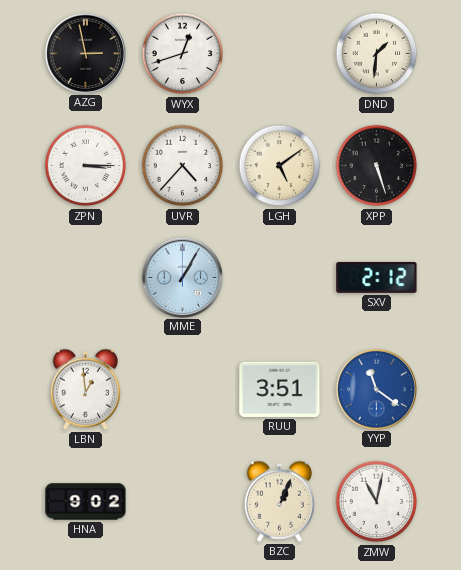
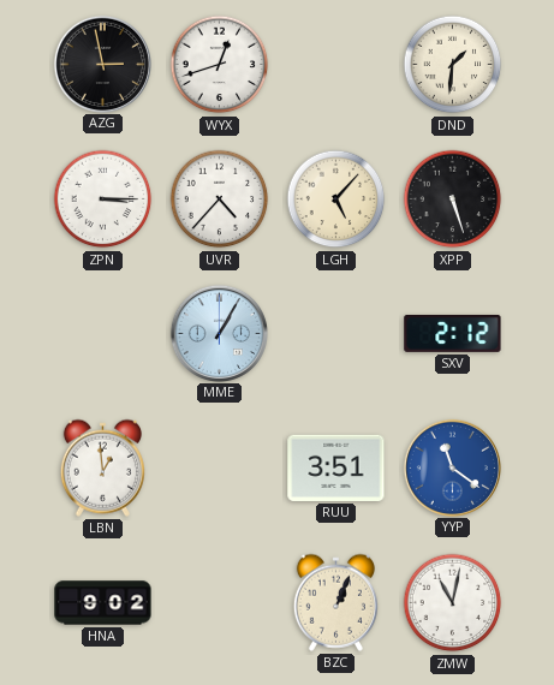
LGH: 5:09 -> 5:07
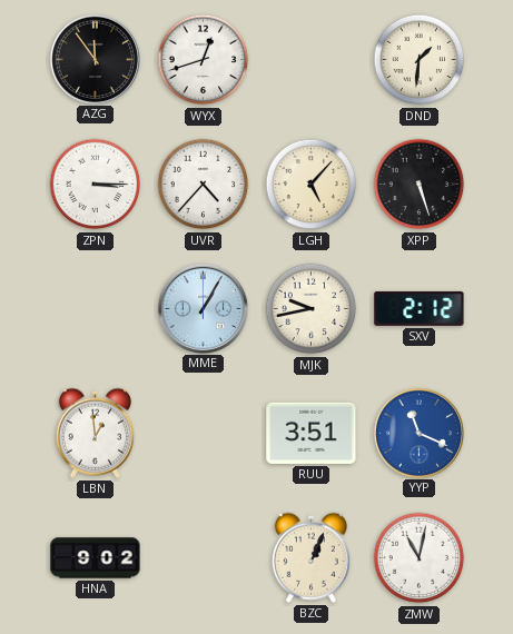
AZG: 2:58 -> 11:54
MJK: none -> 9:43
YYP: 11:21 -> 11:19
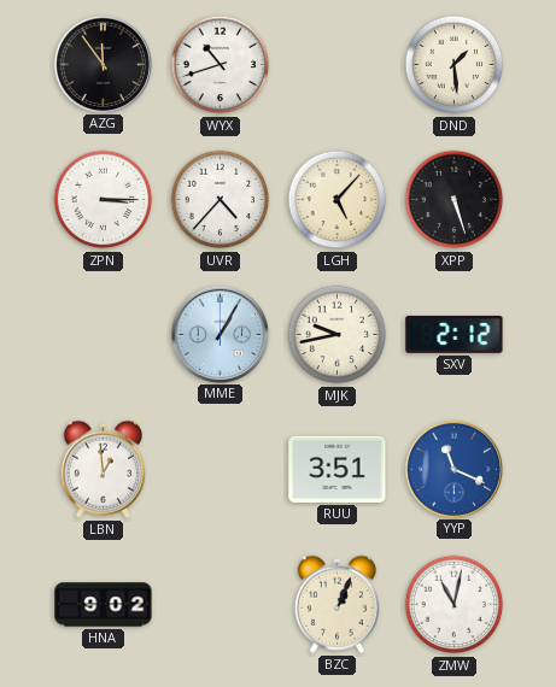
WYX: 12:42 -> 10:42
DND: 1:31 -> 1:29
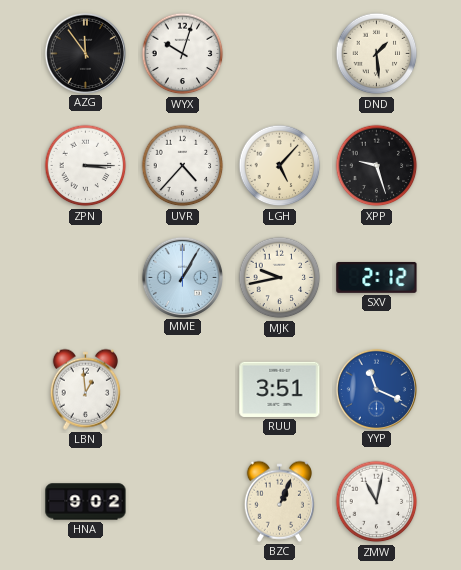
WYX: 10:42 -> 10:03
XPP: 5:27 -> 9:27
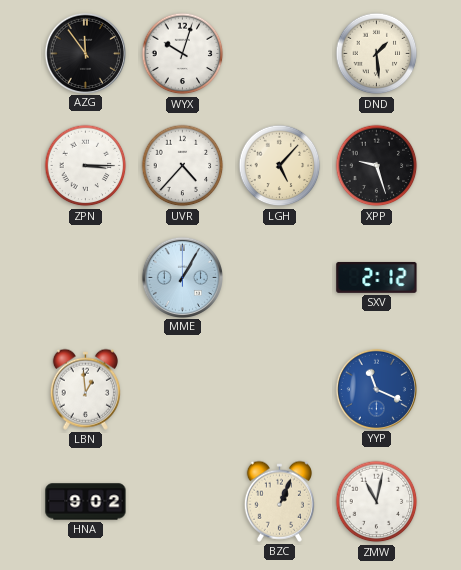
MJK: 9:43 -> none
RUU: 3:51 -> none
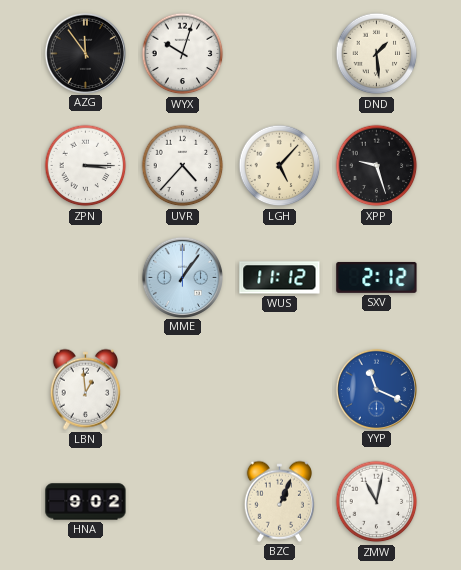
MME: 1:05 -> 1:06
WUS: none -> 11:12
